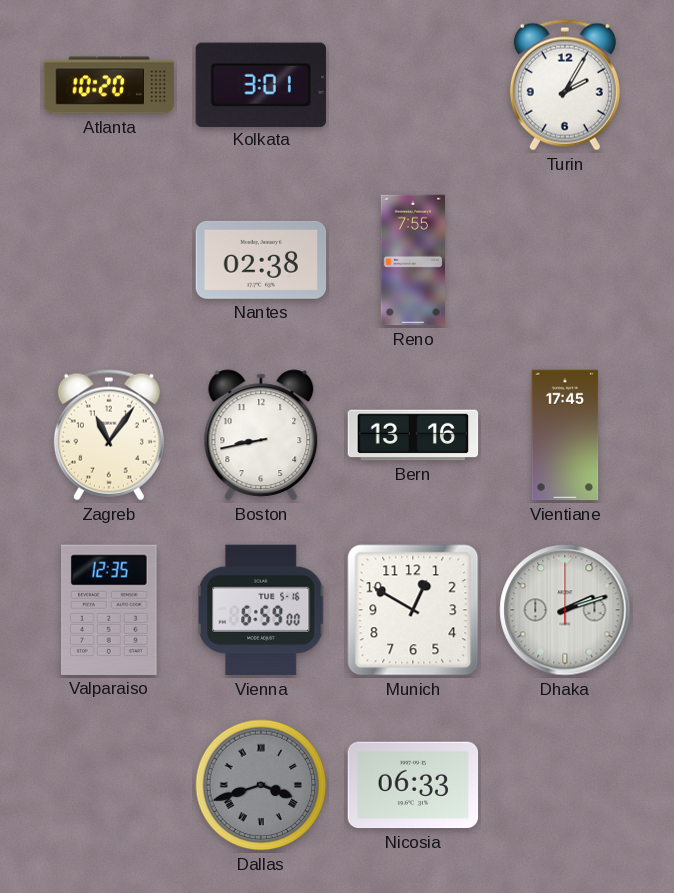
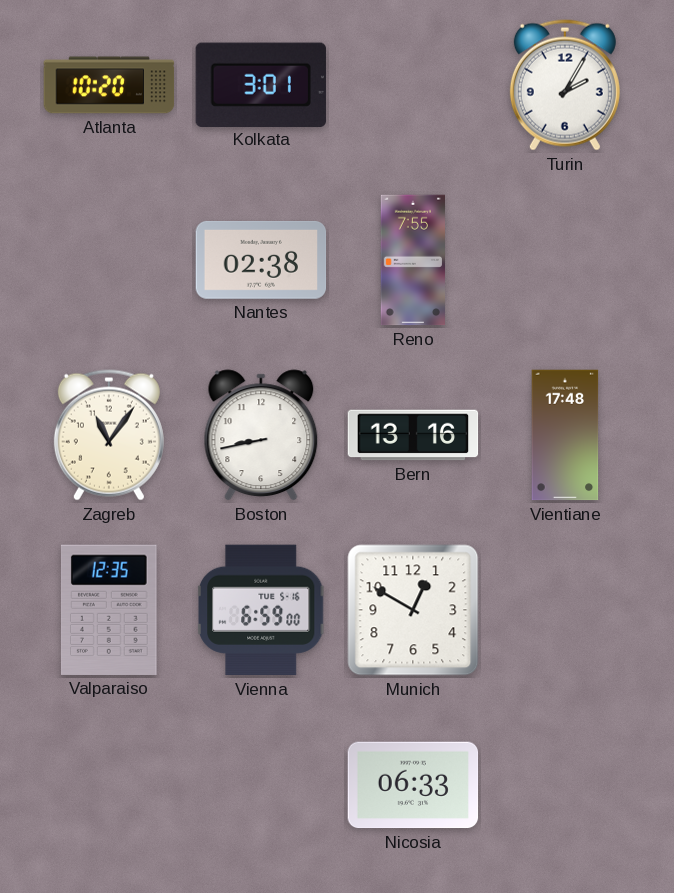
Vientiane: 17:45 -> 17:48
Dhaka: 2:12 -> none
Dallas: 3:42 -> none
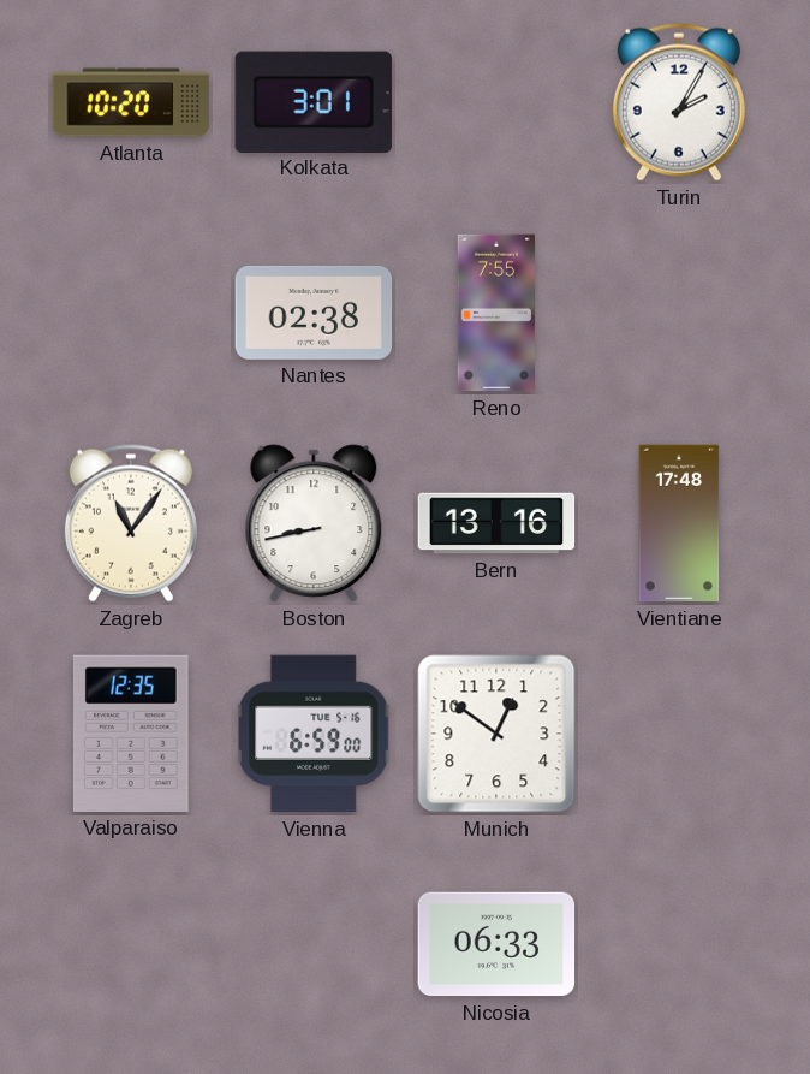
Munich: 12:50 -> 12:51
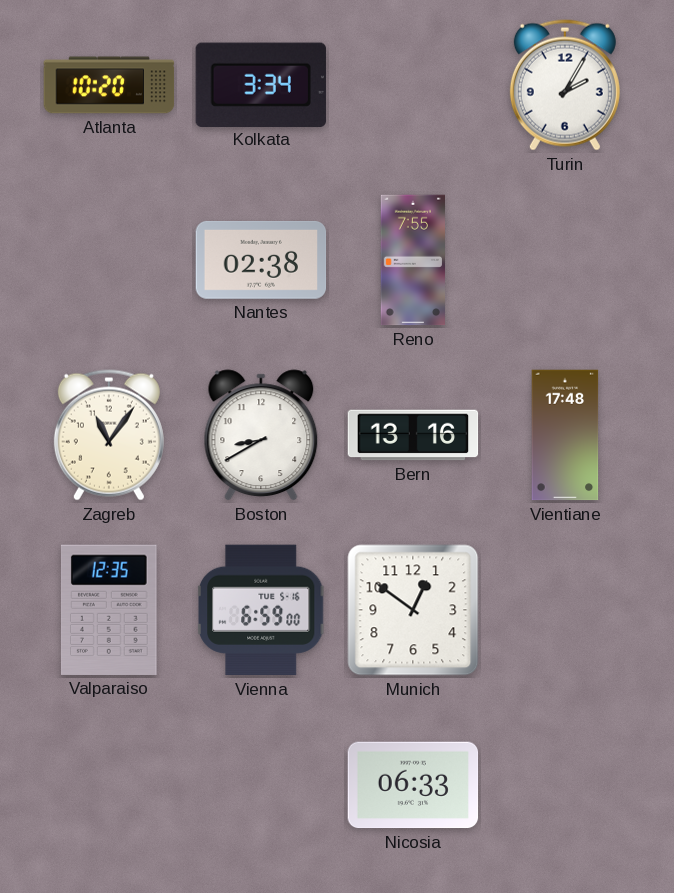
Kolkata: 3:01 -> 3:34
Boston: 8:43 -> 8:40
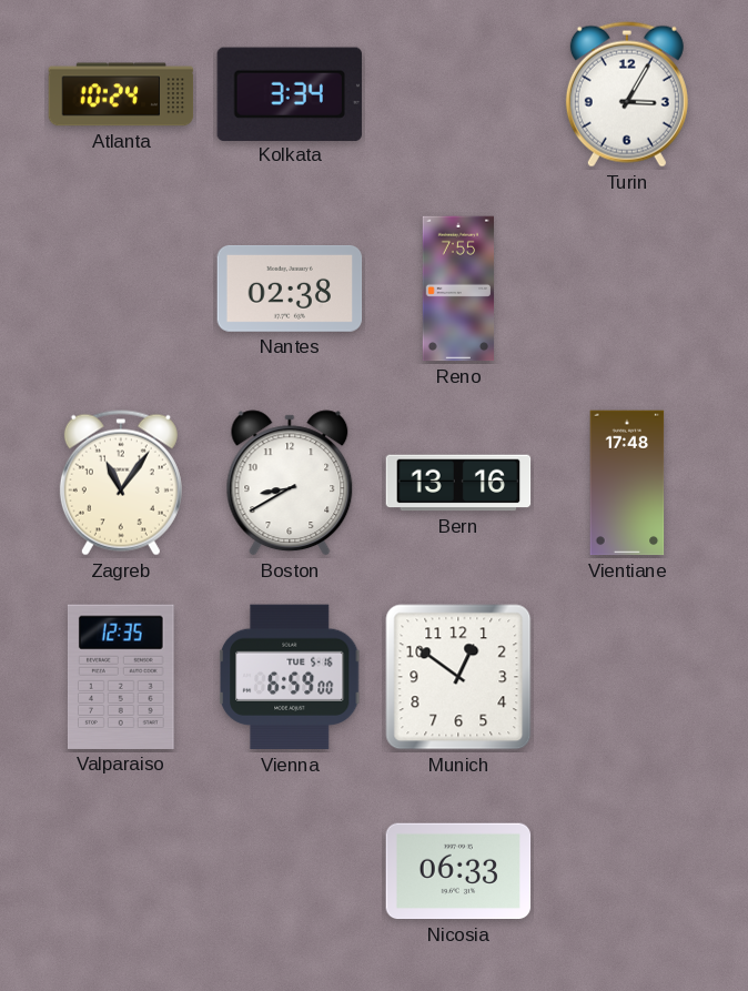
Atlanta: 10:20 -> 10:24
Turin: 2:05 -> 3:05
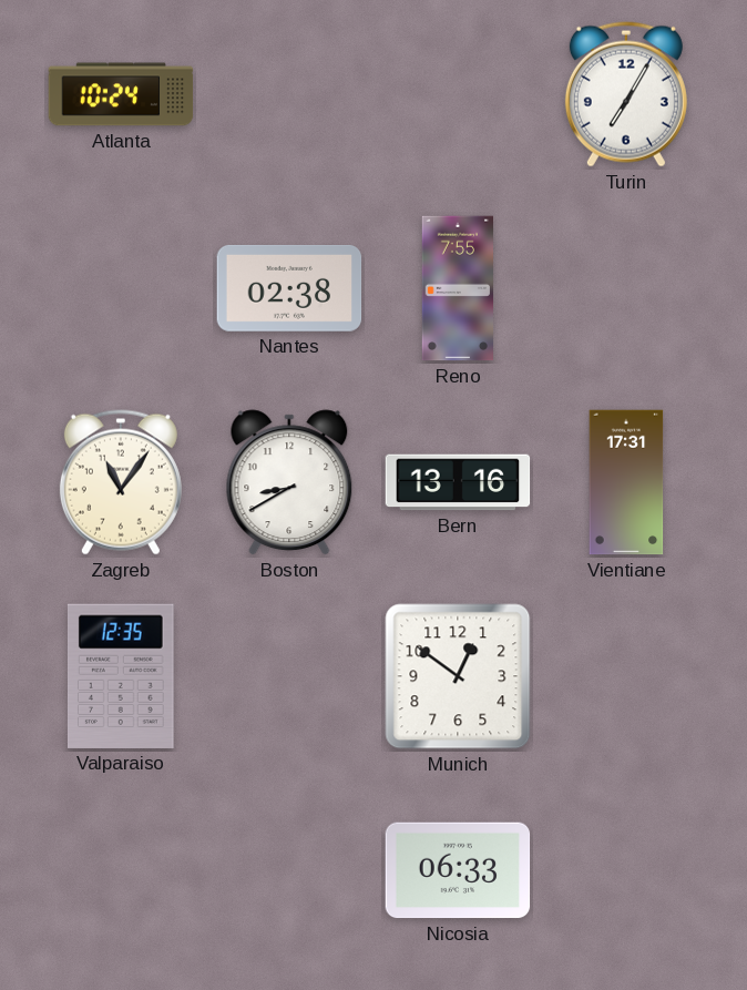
Kolkata: 3:34 -> none
Turin: 3:05 -> 7:05
Vientiane: 17:48 -> 17:31
Vienna: 6:59 -> none
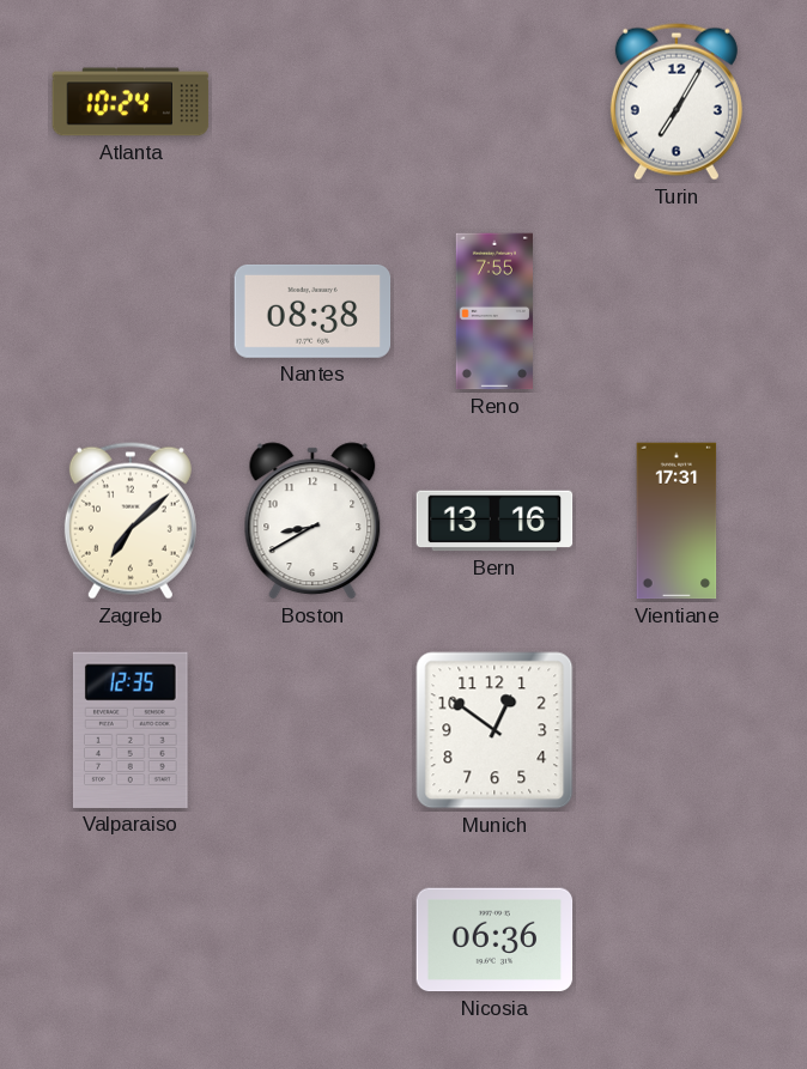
Nantes: 02:38 -> 08:38
Zagreb: 11:06 -> 7:08
Nicosia: 06:33 -> 06:36
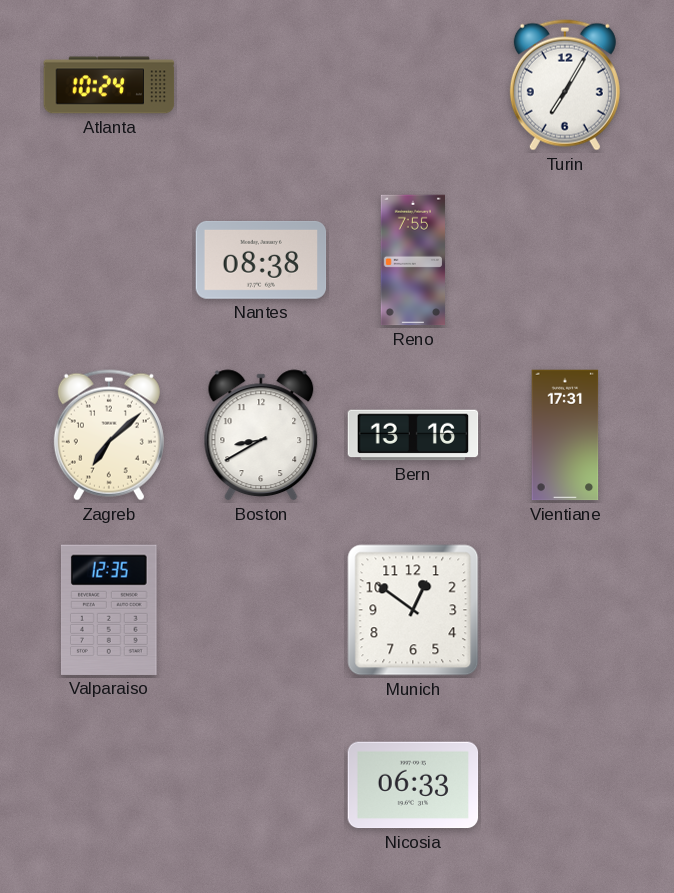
Nicosia: 06:36 -> 06:33
